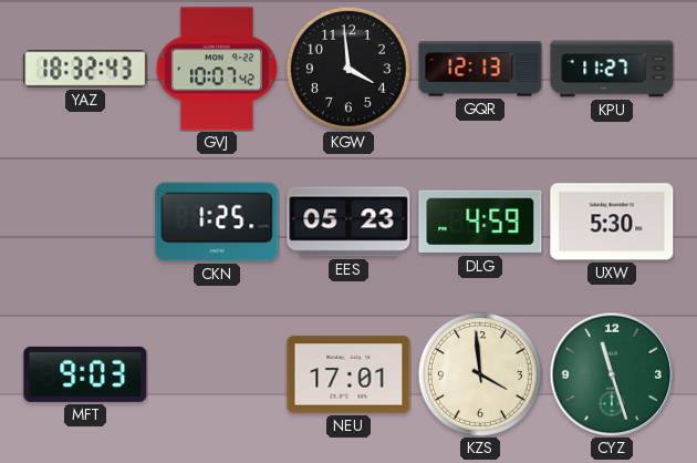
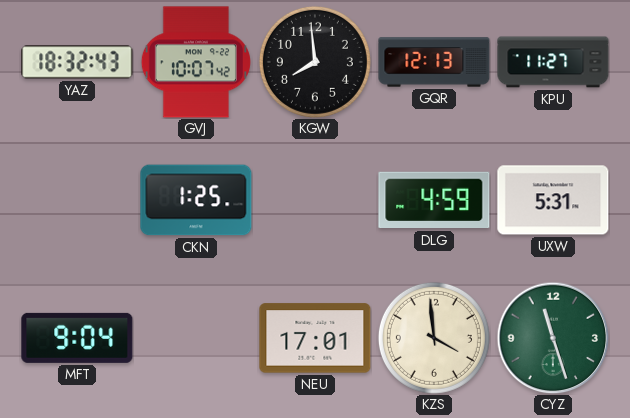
KGW: 3:59 -> 7:59
EES: 05:23 -> none
UXW: 5:30 -> 5:31
MFT: 9:03 -> 9:04
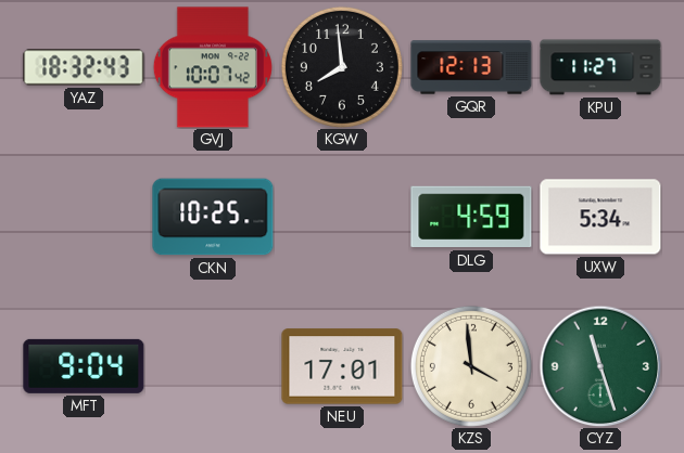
CKN: 1:25 -> 10:25
UXW: 5:31 -> 5:34
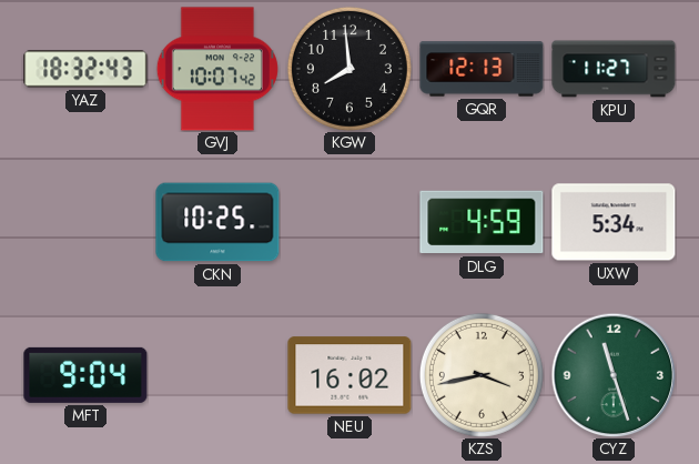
NEU: 17:01 -> 16:02
KZS: 3:59 -> 3:43
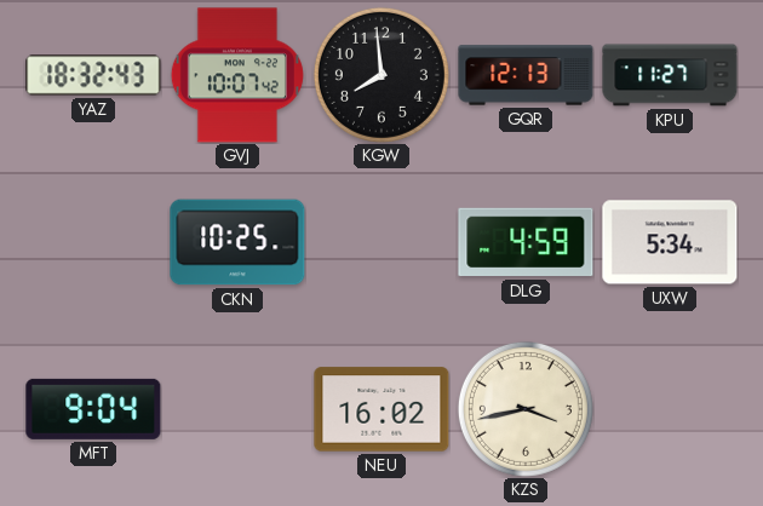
CYZ: 11:27 -> none
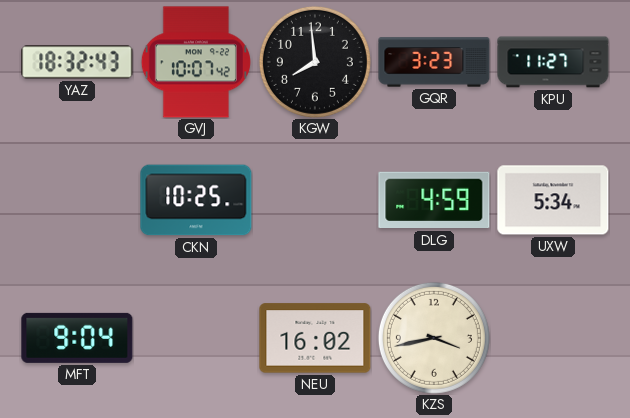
GQR: 12:13 -> 3:23
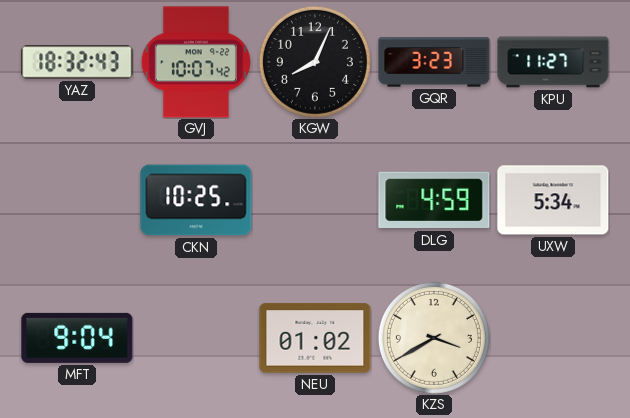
KGW: 7:59 -> 8:04
NEU: 16:02 -> 01:02
KZS: 3:43 -> 3:40
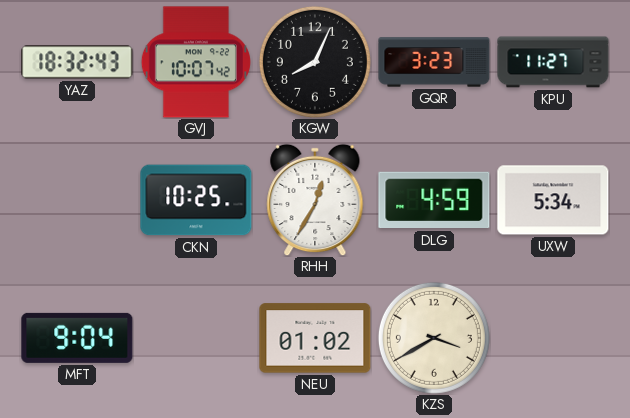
RHH: none -> 12:35
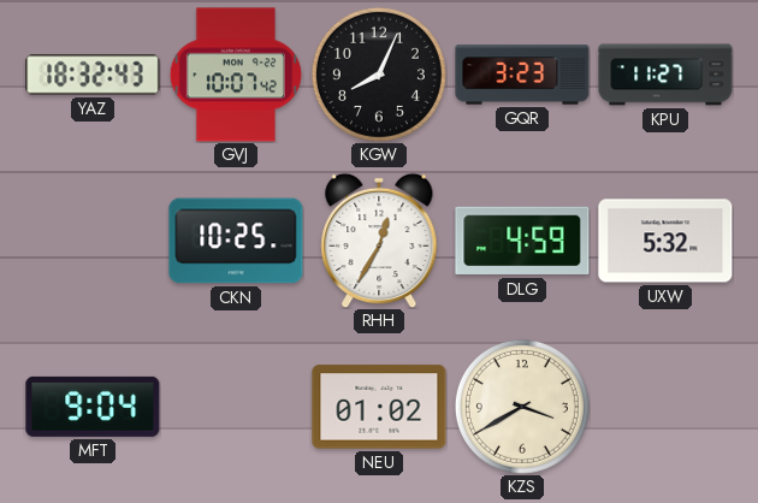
UXW: 5:34 -> 5:32
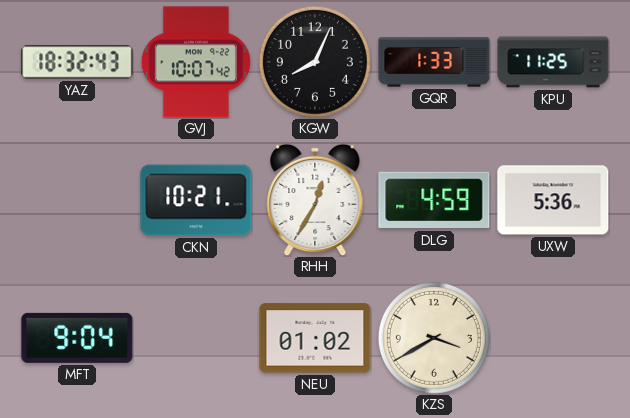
GQR: 3:23 -> 1:33
KPU: 11:27 -> 11:25
CKN: 10:25 -> 10:21
UXW: 5:32 -> 5:36
